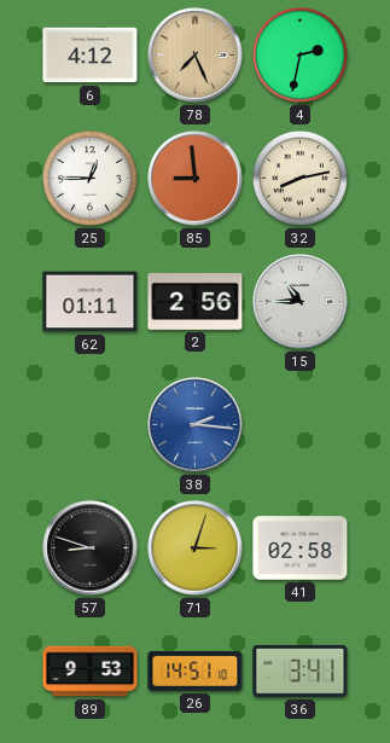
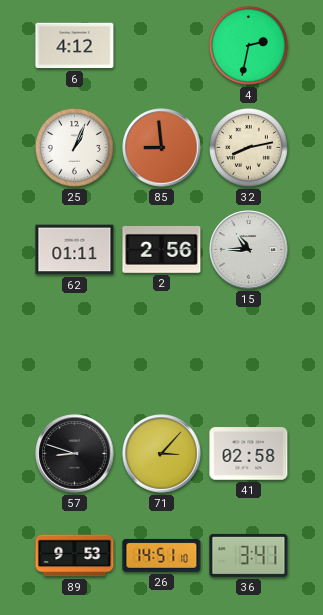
78: 7:26 -> none
25: 12:45 -> 1:04
38: 2:16 -> none
71: 3:03 -> 3:07
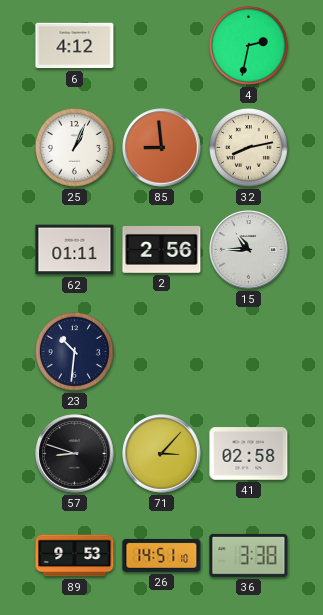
23: none -> 10:31
36: 3:41 -> 3:38
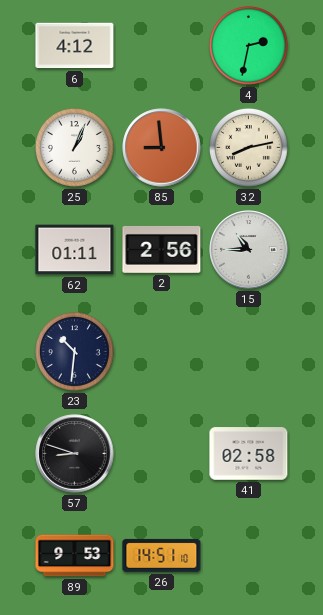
71: 3:07 -> none
36: 3:38 -> none
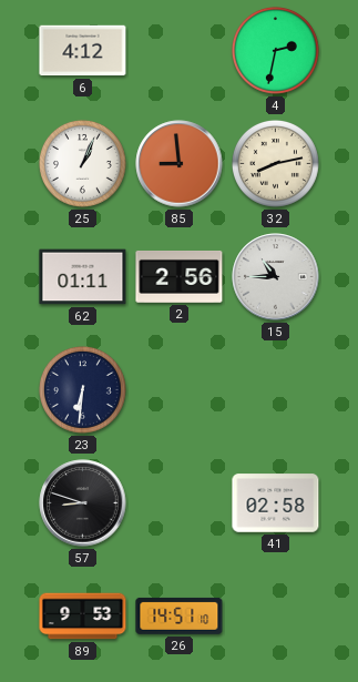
23: 10:31 -> 6:31
